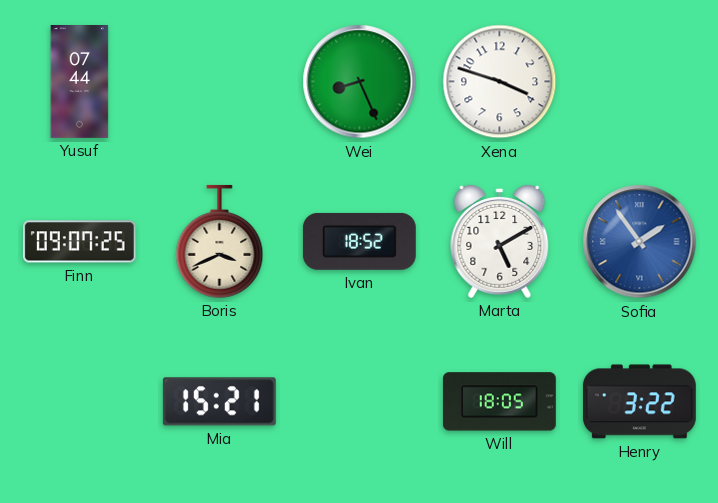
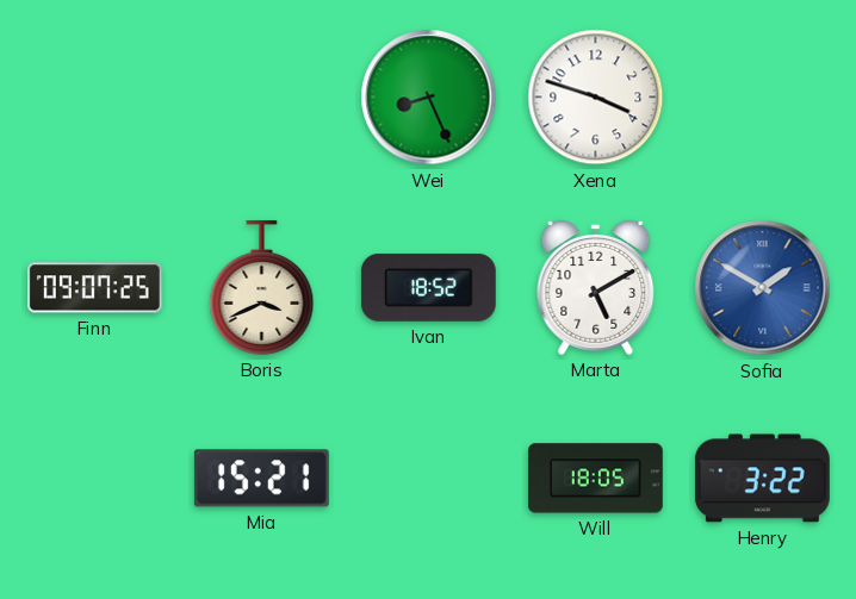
Yusuf: 07:44 -> none
Sofia: 1:54 -> 1:50
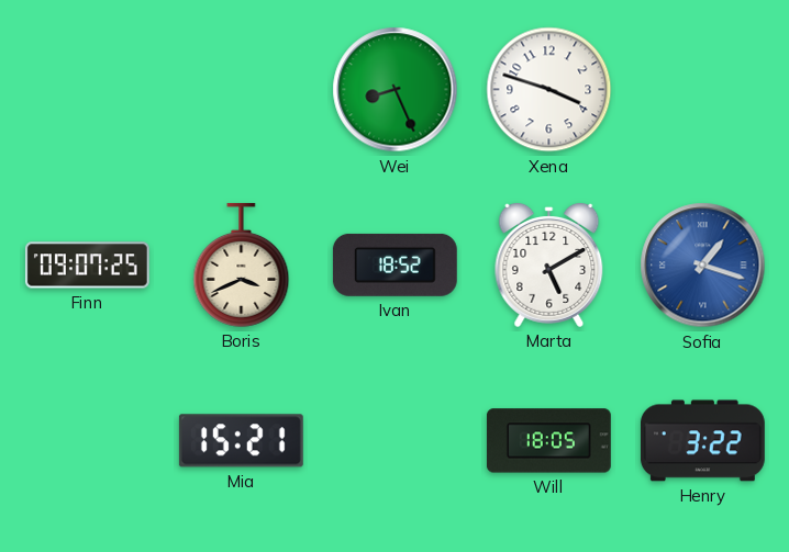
Sofia: 1:50 -> 1:18
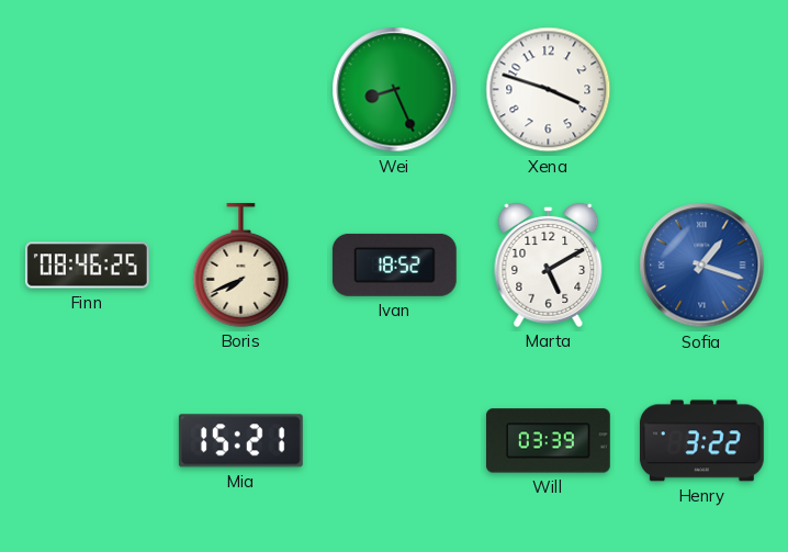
Finn: 09:07 -> 08:46
Boris: 3:41 -> 7:41
Will: 18:05 -> 03:39
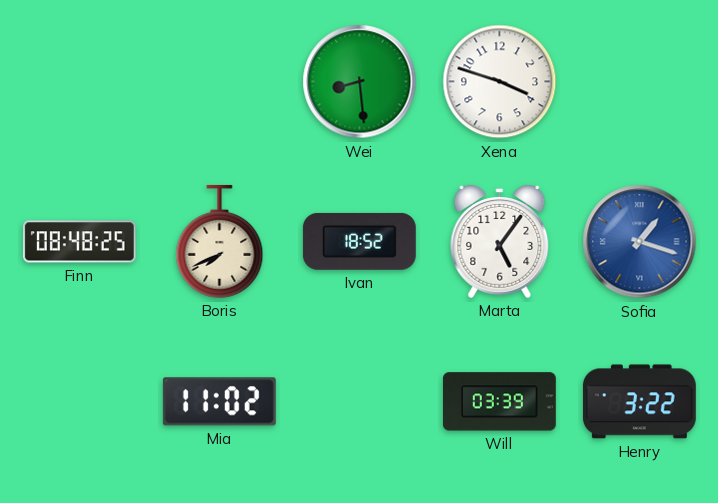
Wei: 8:26 -> 8:29
Finn: 08:46 -> 08:48
Marta: 5:10 -> 5:06
Mia: 15:21 -> 11:02
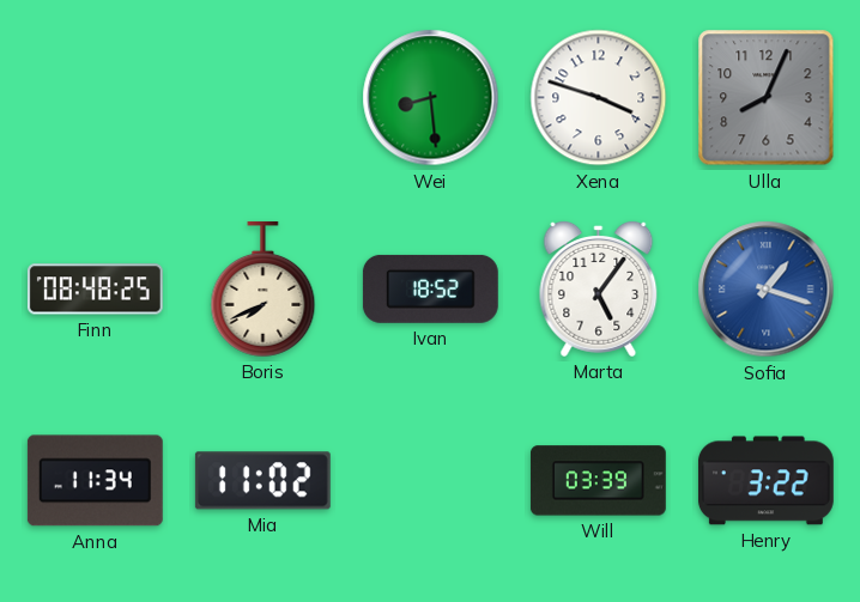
Ulla: none -> 8:04
Anna: none -> 11:34
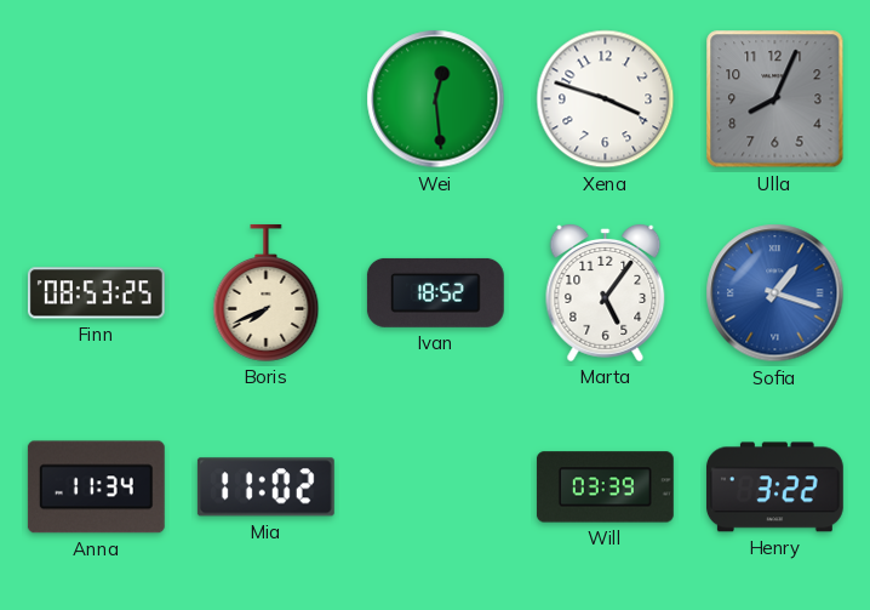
Wei: 8:29 -> 12:29
Finn: 08:48 -> 08:53
